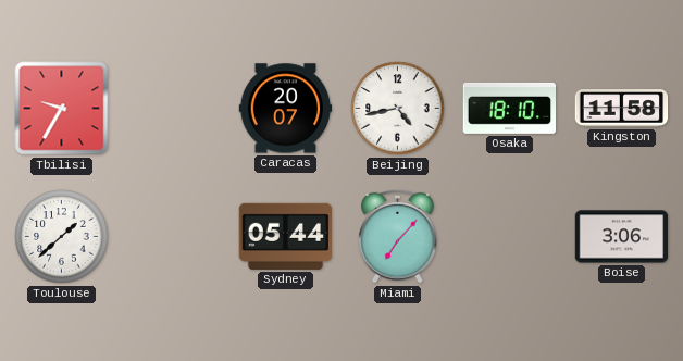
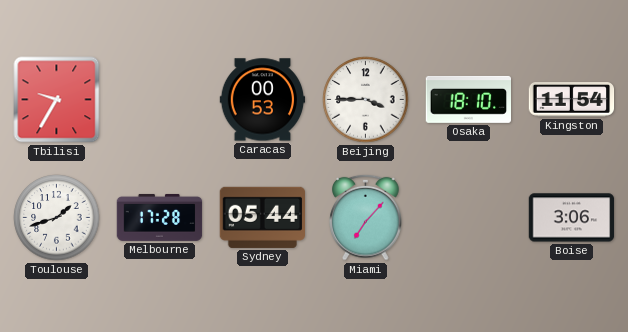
Caracas: 20:07 -> 00:53
Beijing: 4:43 -> 3:45
Kingston: 11:58 -> 11:54
Toulouse: 1:38 -> 1:42
Melbourne: none -> 17:28
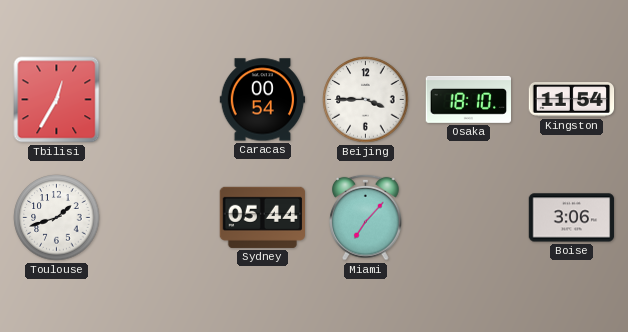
Tbilisi: 9:35 -> 12:35
Caracas: 00:53 -> 00:54
Melbourne: 17:28 -> none
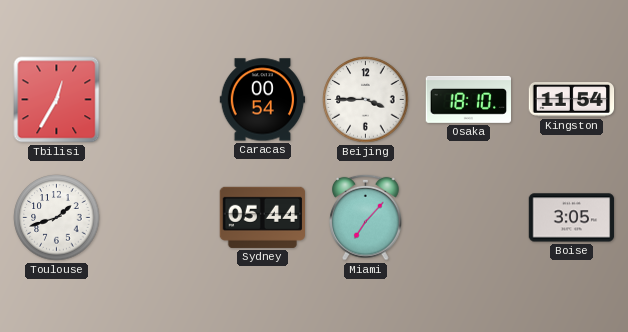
Boise: 3:06 -> 3:05
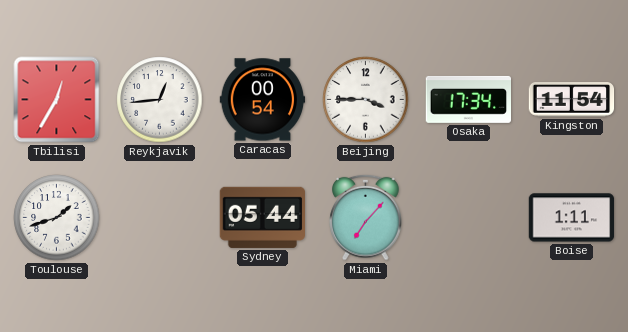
Reykjavik: none -> 12:44
Osaka: 18:10 -> 17:34
Boise: 3:05 -> 1:11
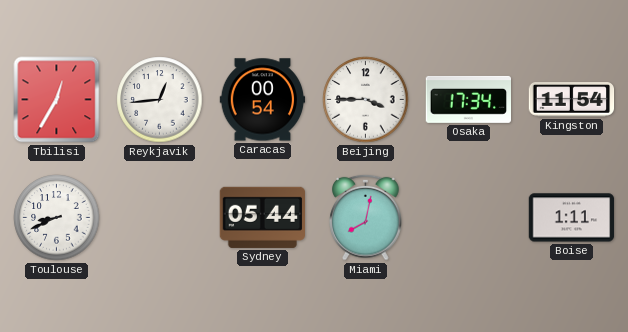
Toulouse: 1:42 -> 8:41
Miami: 7:07 -> 8:02
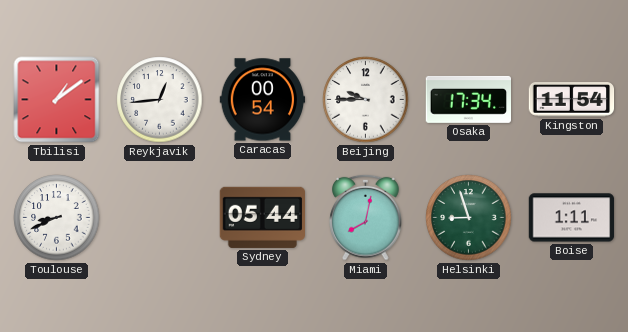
Tbilisi: 12:35 -> 1:09
Beijing: 3:45 -> 9:45
Helsinki: none -> 8:57
